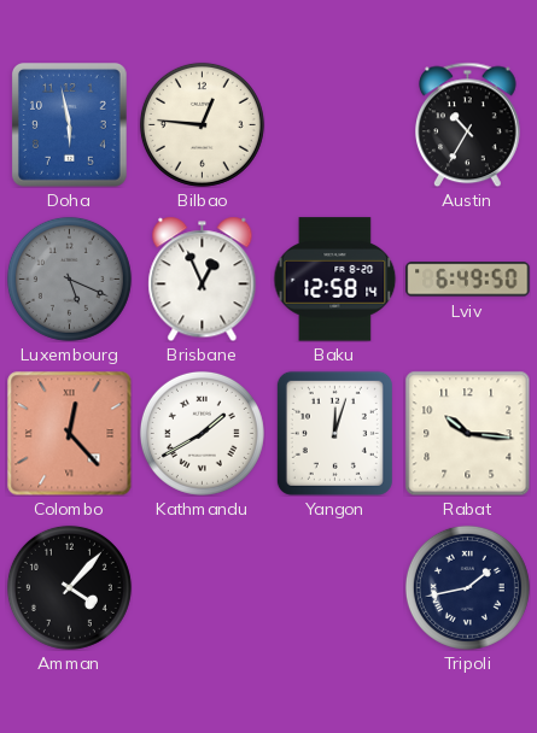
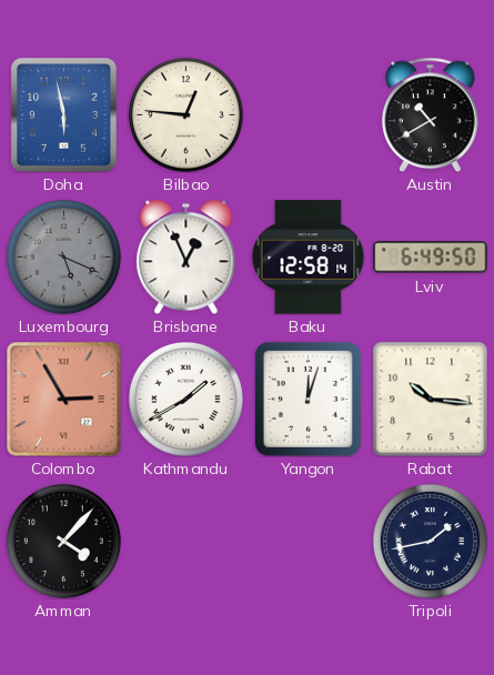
Austin: 10:35 -> 10:40
Colombo: 12:23 -> 2:55
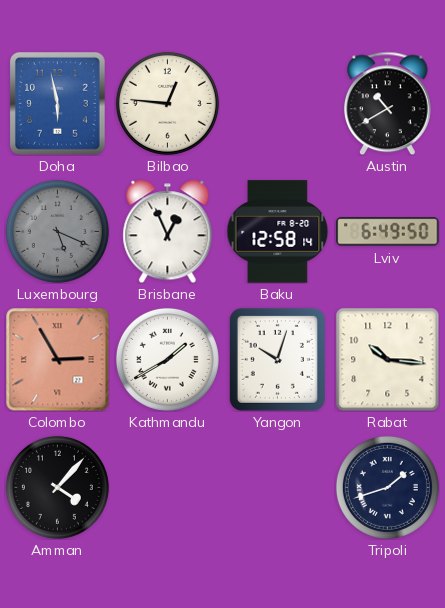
Yangon: 12:03 -> 10:03
Tripoli: 1:43 -> 1:42
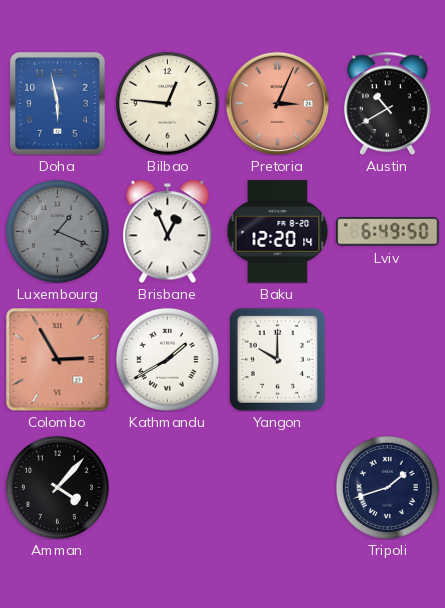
Pretoria: none -> 3:04
Luxembourg: 5:19 -> 1:19
Baku: 12:58 -> 12:20
Yangon: 10:03 -> 10:00
Rabat: 10:16 -> none
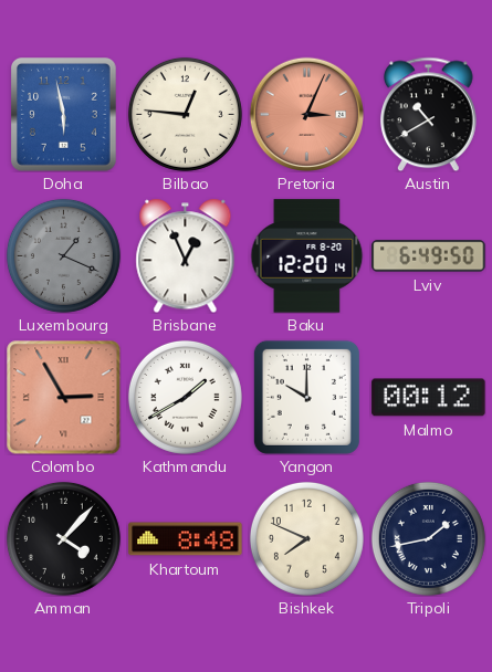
Malmo: none -> 00:12
Khartoum: none -> 8:48
Bishkek: none -> 7:49
Tripoli: 1:42 -> 1:43
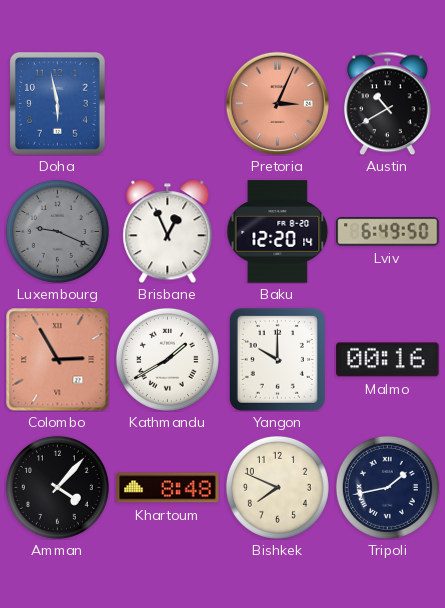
Bilbao: 12:46 -> none
Luxembourg: 1:19 -> 9:19
Malmo: 00:12 -> 00:16
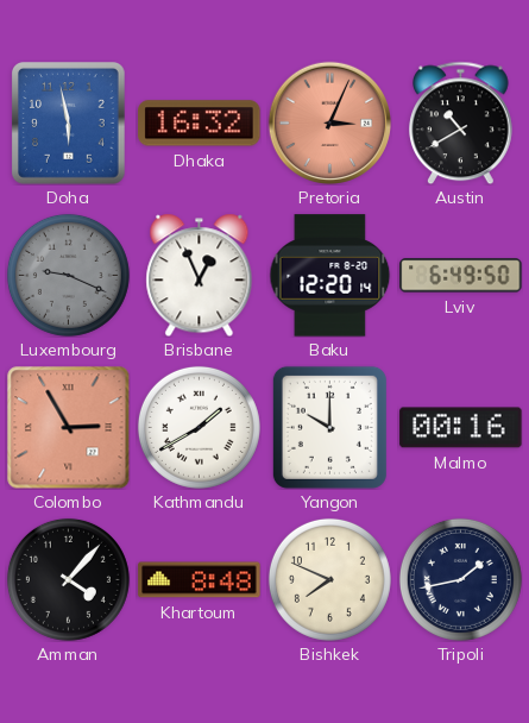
Dhaka: none -> 16:32
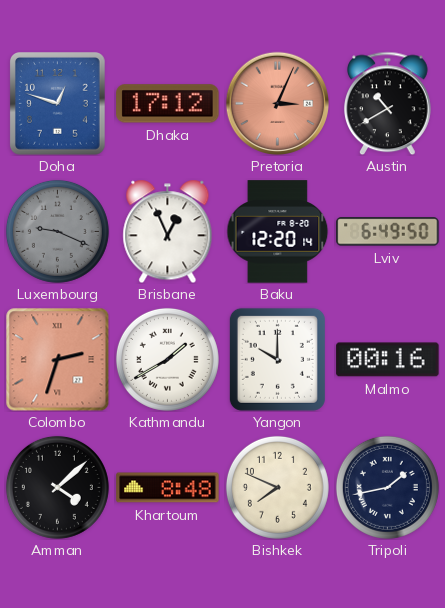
Doha: 5:58 -> 12:48
Dhaka: 16:32 -> 17:12
Colombo: 2:55 -> 2:33
Amman: 4:07 -> 4:08
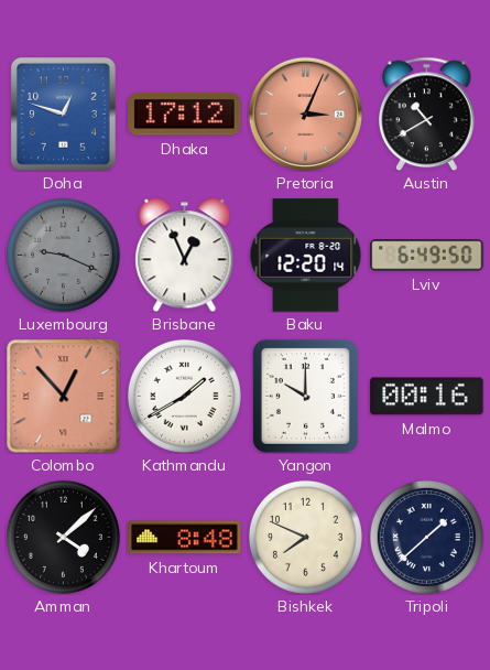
Colombo: 2:33 -> 12:53
Tripoli: 1:43 -> 1:38
